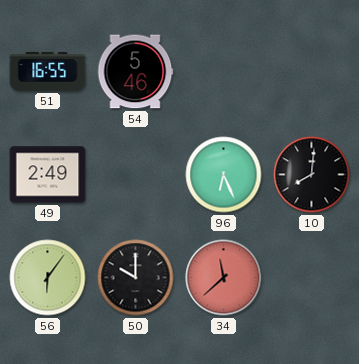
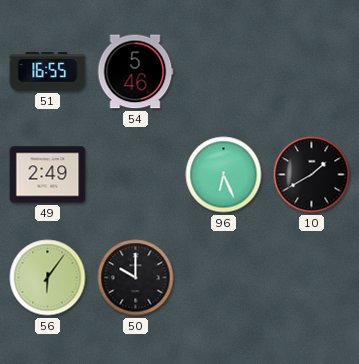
10: 8:01 -> 1:40
34: 11:38 -> none
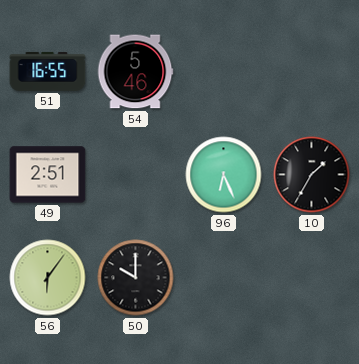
49: 2:49 -> 2:51
10: 1:40 -> 1:35
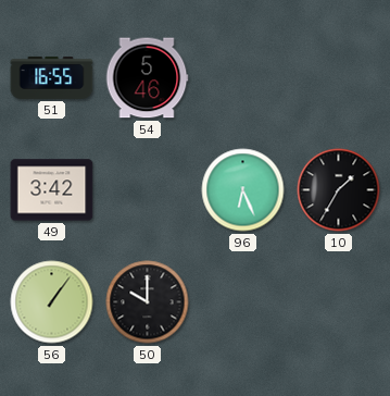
49: 2:51 -> 3:42
56: 6:06 -> 1:06
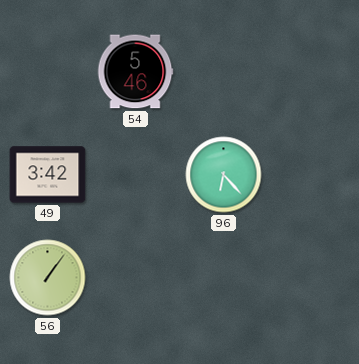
51: 16:55 -> none
96: 6:26 -> 6:23
10: 1:35 -> none
50: 10:00 -> none
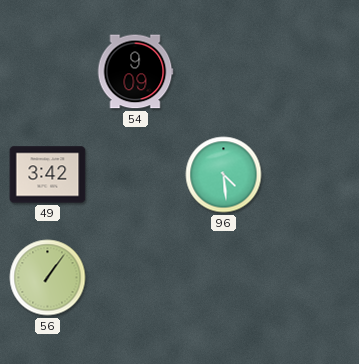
54: 5:46 -> 9:09
96: 6:23 -> 4:29
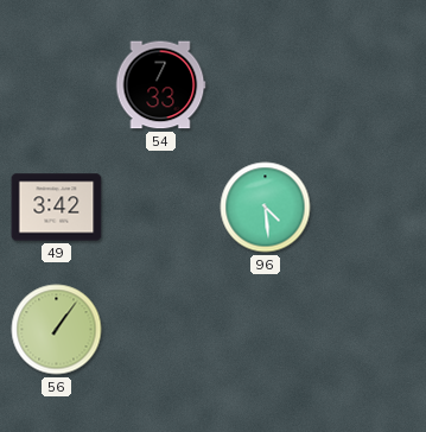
54: 9:09 -> 7:33
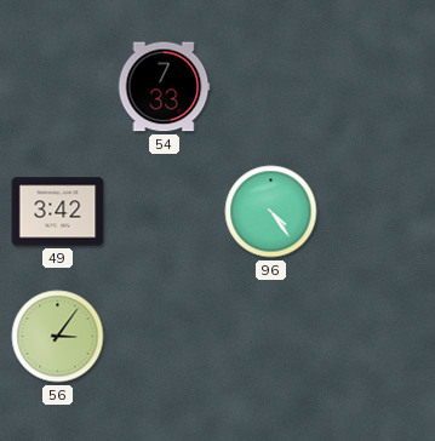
96: 4:29 -> 4:24
56: 1:06 -> 3:06
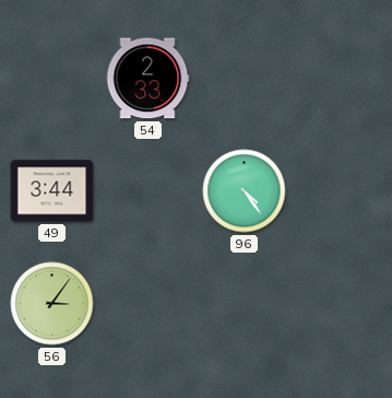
54: 7:33 -> 2:33
49: 3:42 -> 3:44
